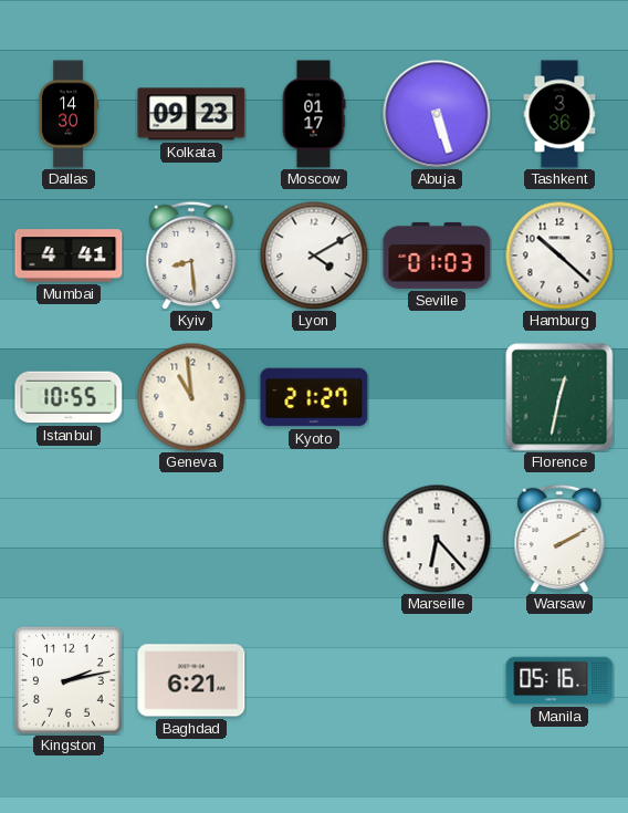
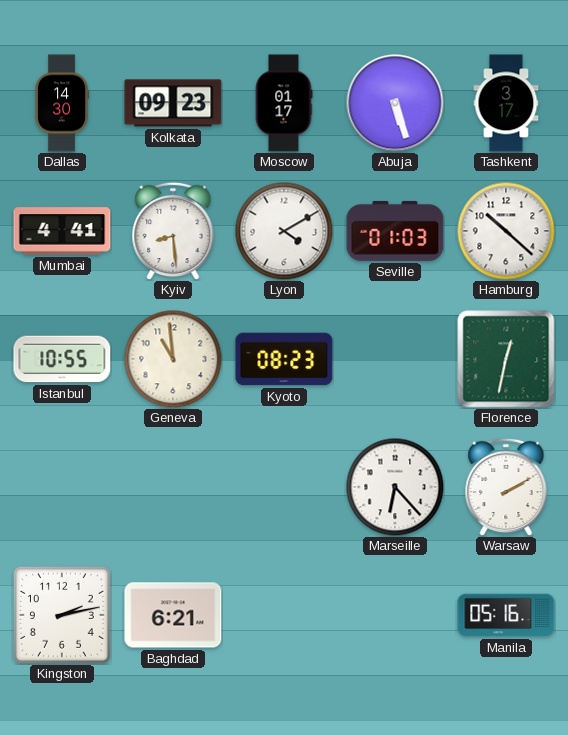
Tashkent: 3:36 -> 3:17
Kyoto: 21:27 -> 08:23
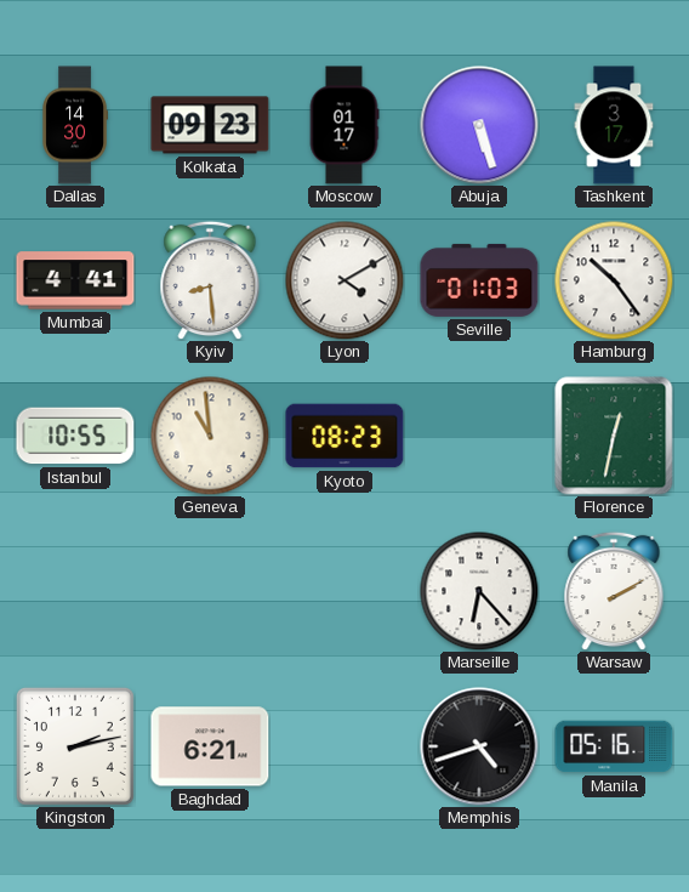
Hamburg: 10:22 -> 10:24
Memphis: none -> 4:42
